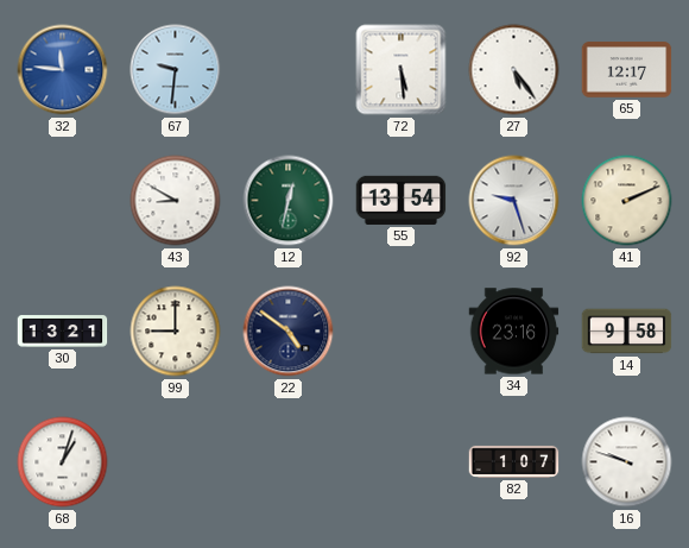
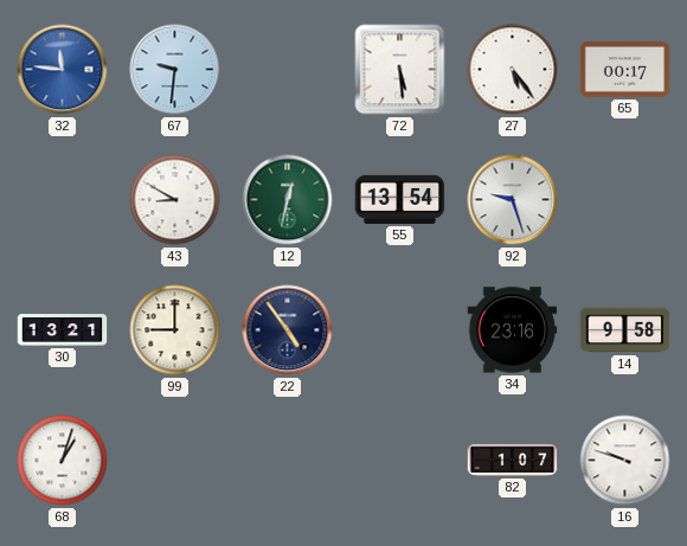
65: 12:17 -> 00:17
41: 2:11 -> none
22: 4:51 -> 4:54
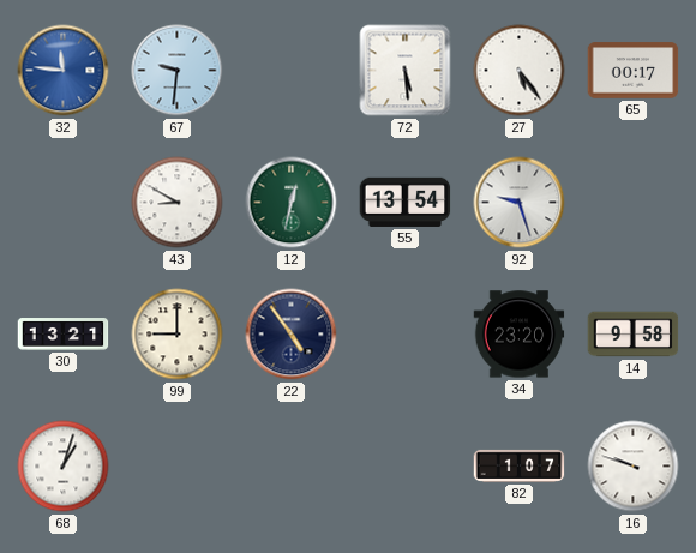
34: 23:16 -> 23:20
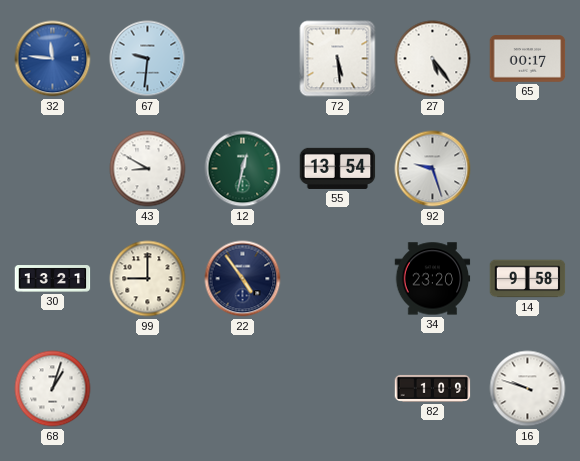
82: 1:07 -> 1:09
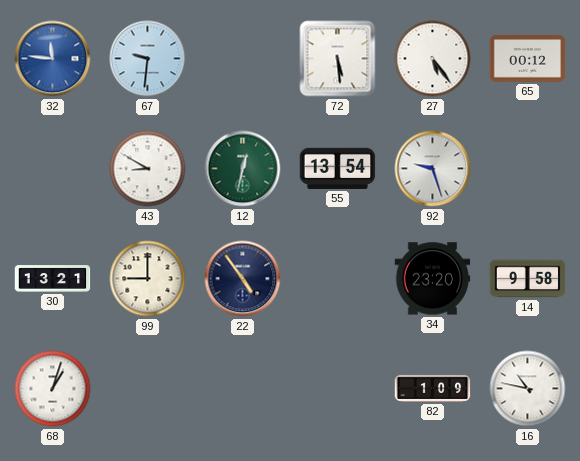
65: 00:17 -> 00:12
16: 9:48 -> 10:47
